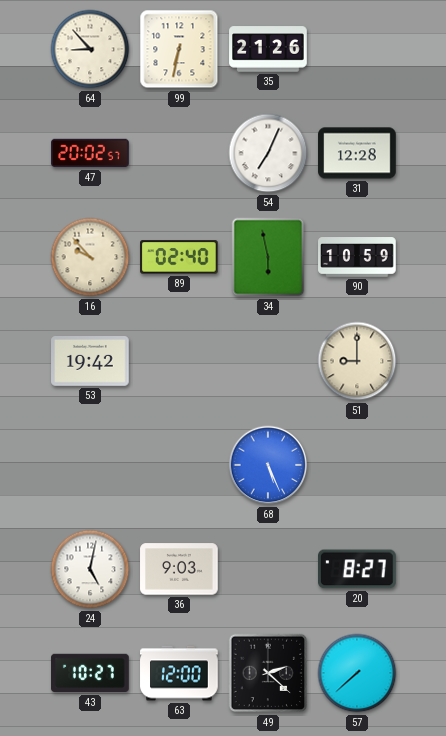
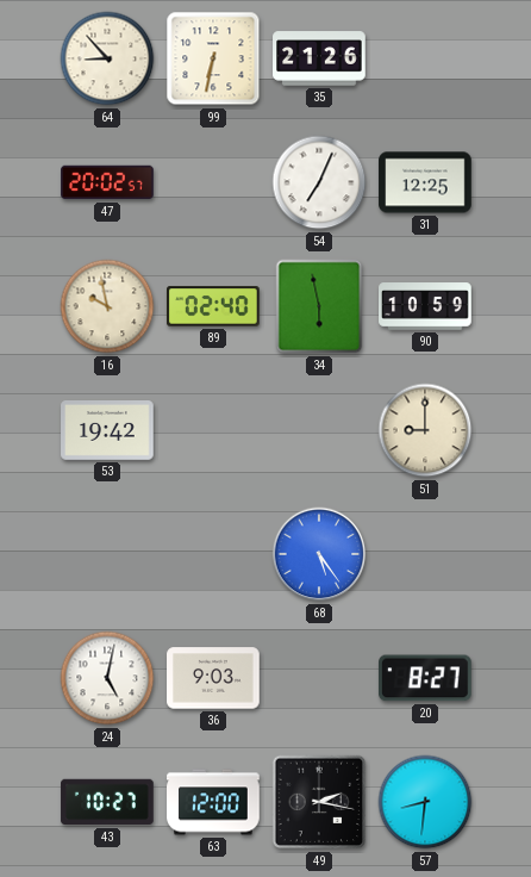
31: 12:28 -> 12:25
16: 9:53 -> 9:58
68: 5:26 -> 5:24
49: 2:22 -> 2:17
57: 7:38 -> 8:31
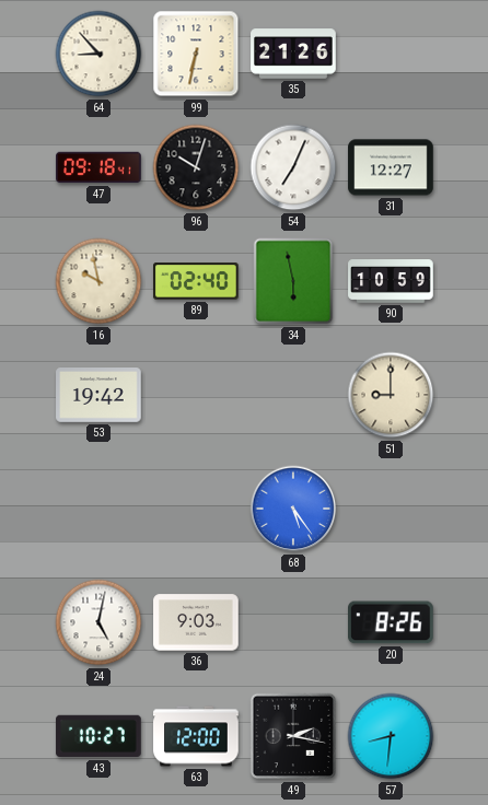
47: 20:02 -> 09:18
96: none -> 10:03
31: 12:25 -> 12:27
20: 8:27 -> 8:26
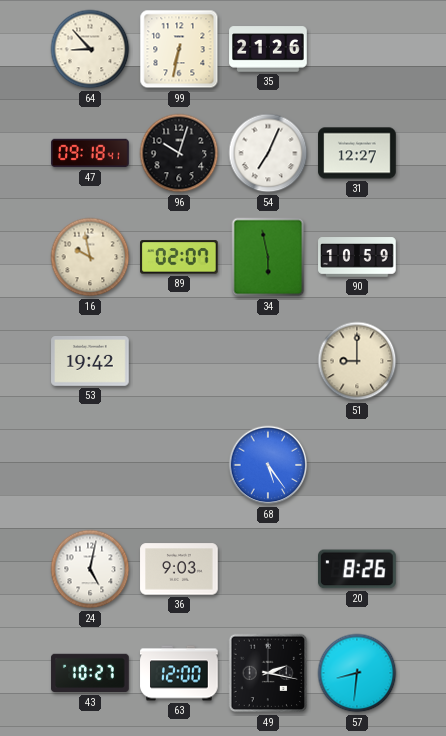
89: 02:40 -> 02:07
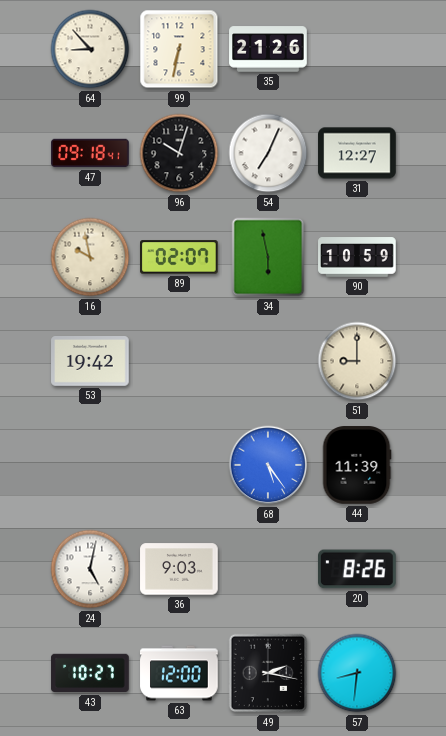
44: none -> 11:39
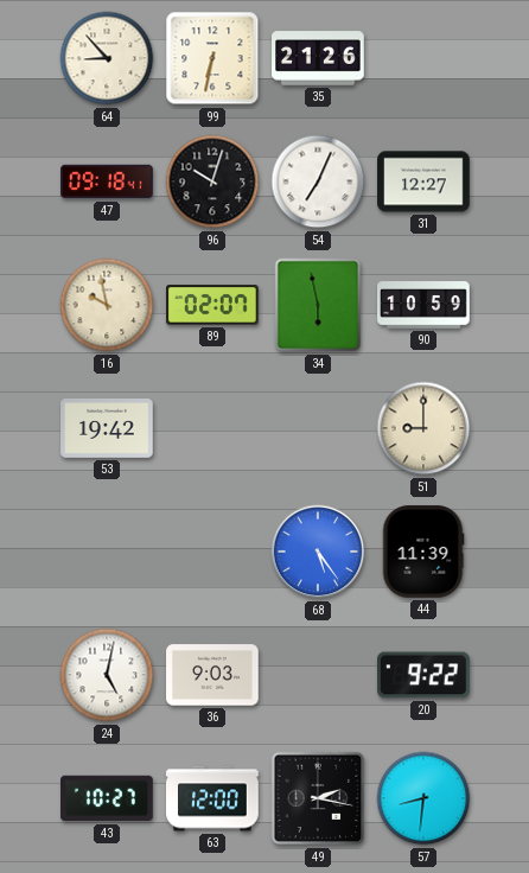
20: 8:26 -> 9:22
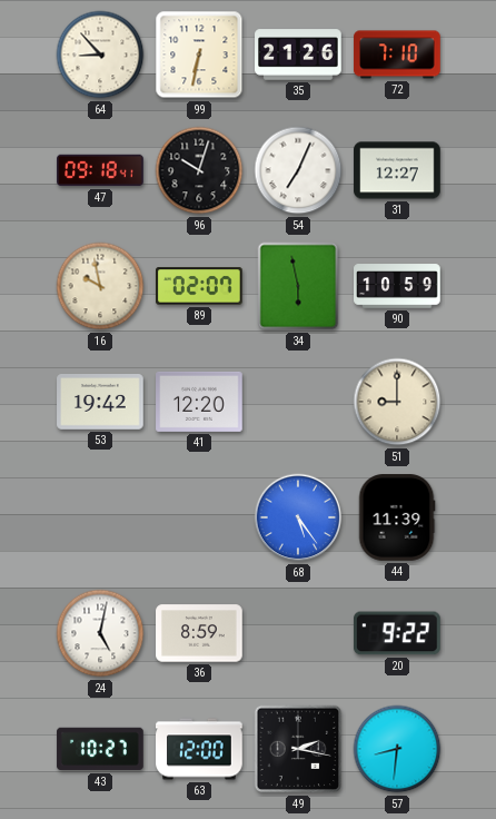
72: none -> 7:10
41: none -> 12:20
36: 9:03 -> 8:59
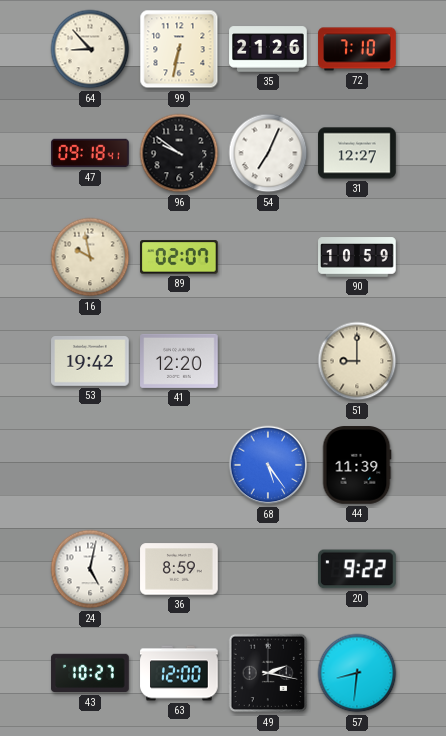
96: 10:03 -> 9:51
34: 5:58 -> none
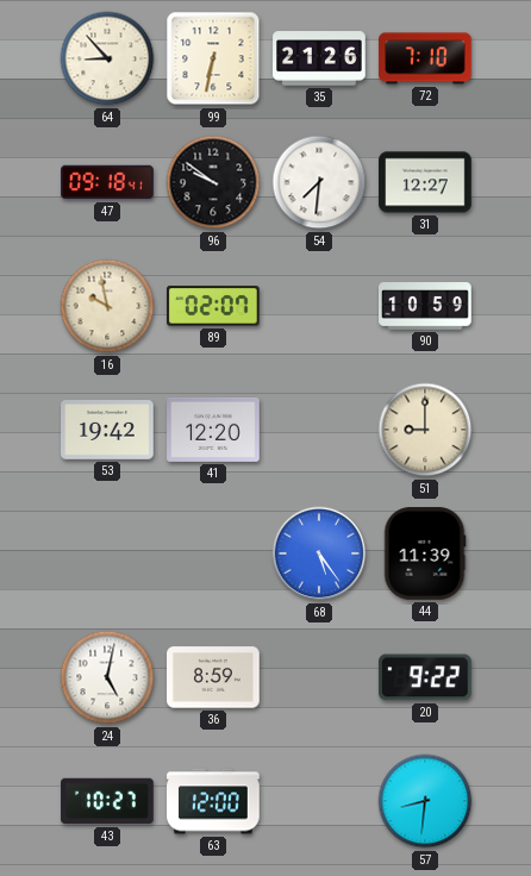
54: 7:04 -> 7:31
49: 2:17 -> none
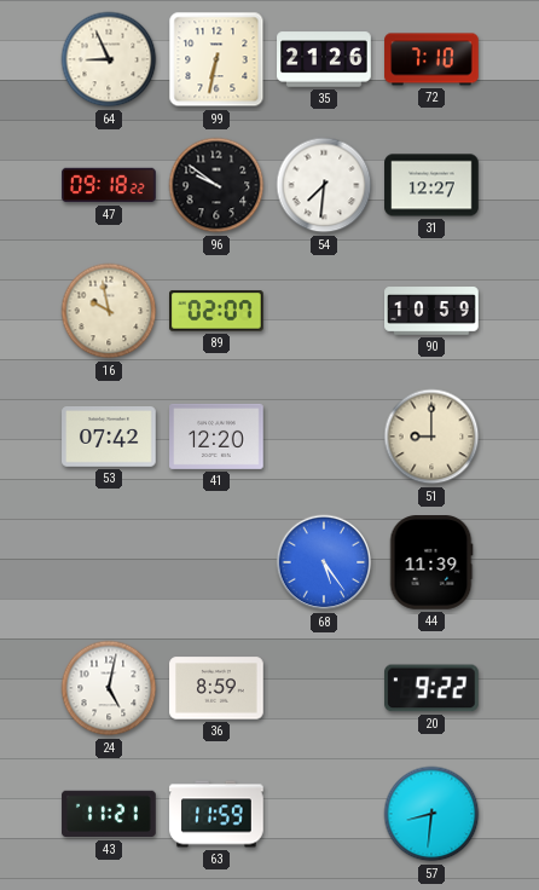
64: 8:53 -> 8:56
47: 09:18:41 -> 09:18:22
53: 19:42 -> 07:42
43: 10:27 -> 11:21
63: 12:00 -> 11:59
